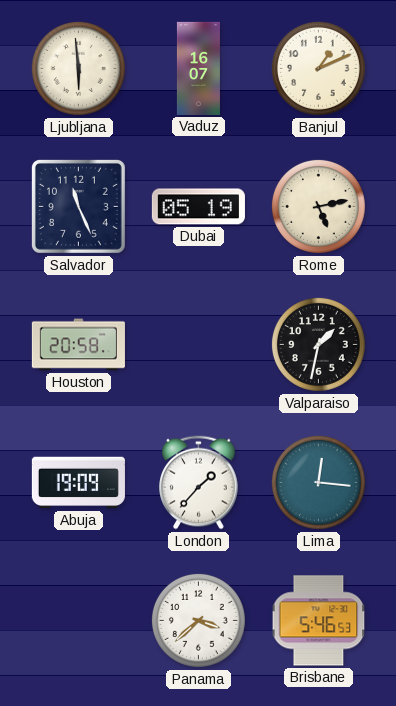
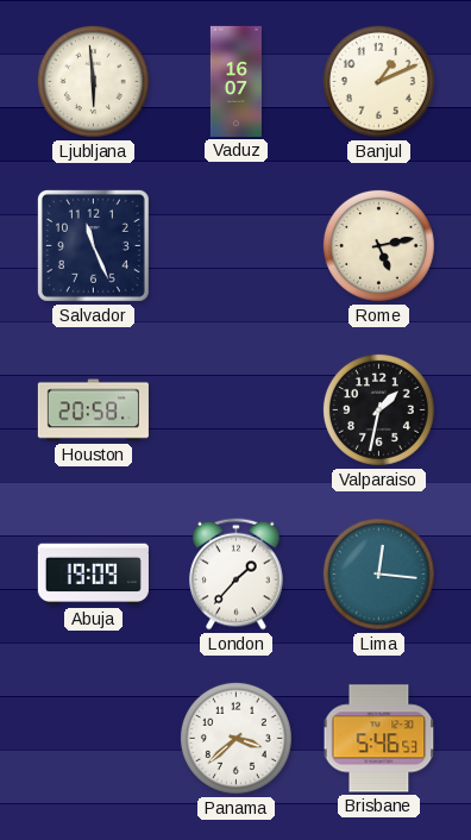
Dubai: 05:19 -> none
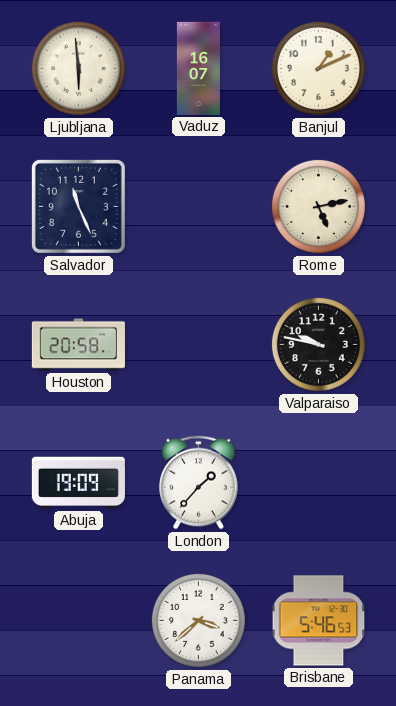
Valparaiso: 1:32 -> 9:47
Lima: 12:16 -> none
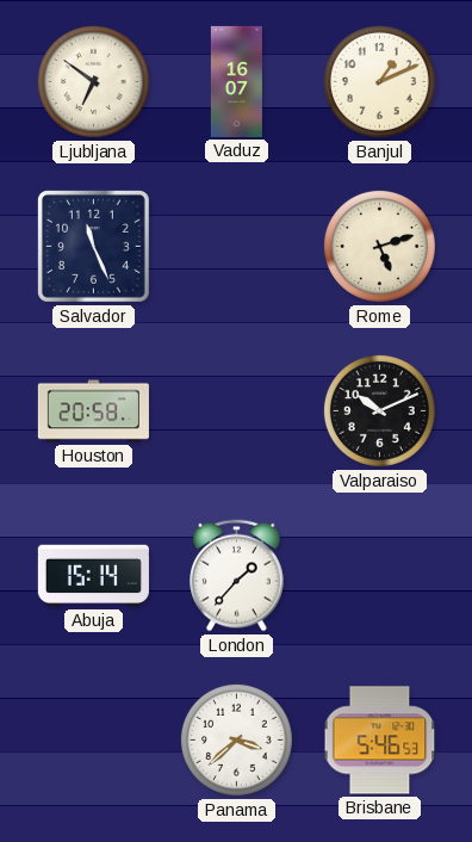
Ljubljana: 5:59 -> 6:51
Rome: 5:13 -> 5:12
Valparaiso: 9:47 -> 10:11
Abuja: 19:09 -> 15:14
